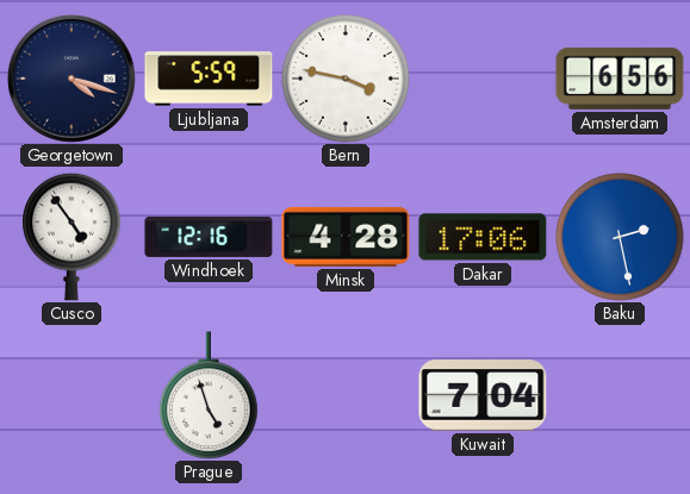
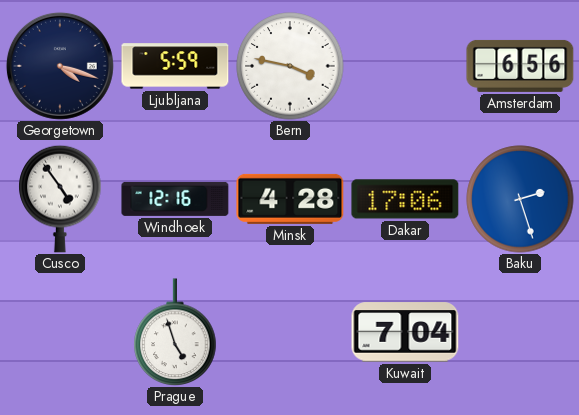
Baku: 2:28 -> 2:27
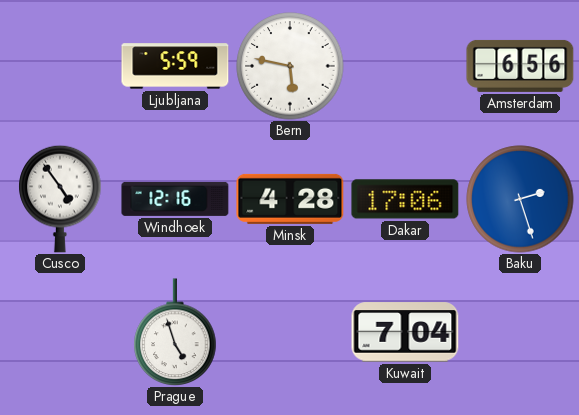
Georgetown: 4:18 -> none
Bern: 3:47 -> 5:47
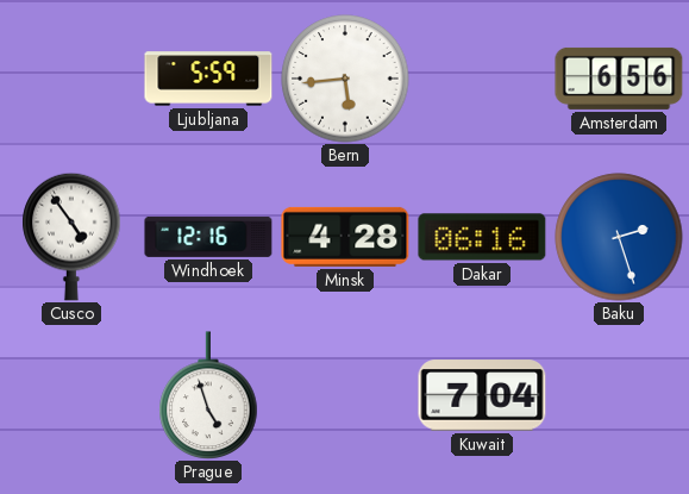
Bern: 5:47 -> 5:44
Dakar: 17:06 -> 06:16
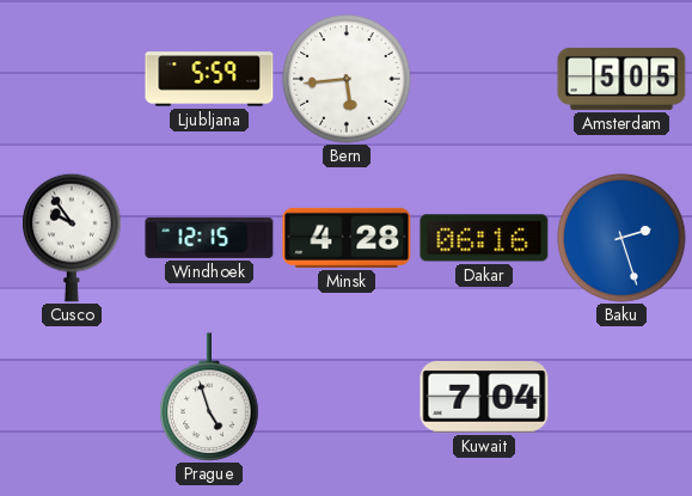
Amsterdam: 6:56 -> 5:05
Cusco: 4:54 -> 9:54
Windhoek: 12:16 -> 12:15
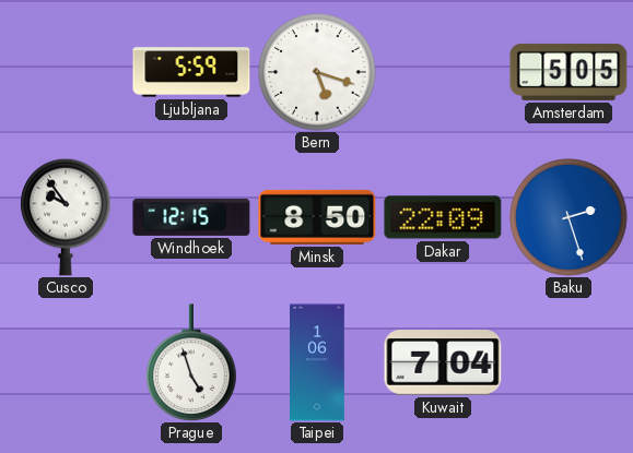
Bern: 5:44 -> 5:18
Minsk: 4:28 -> 8:50
Dakar: 06:16 -> 22:09
Taipei: none -> 1:06
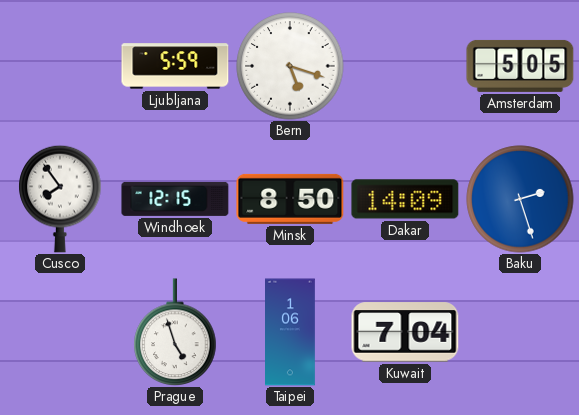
Cusco: 9:54 -> 7:54
Dakar: 22:09 -> 14:09
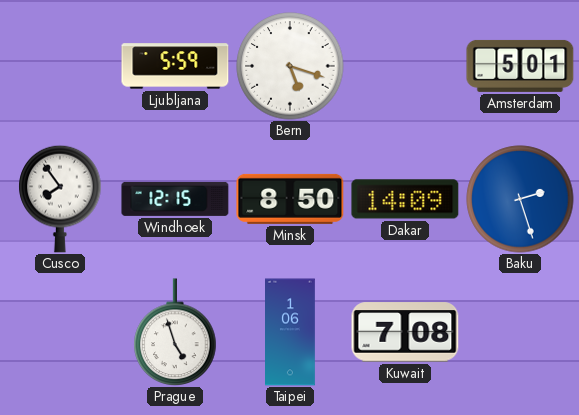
Amsterdam: 5:05 -> 5:01
Kuwait: 7:04 -> 7:08
